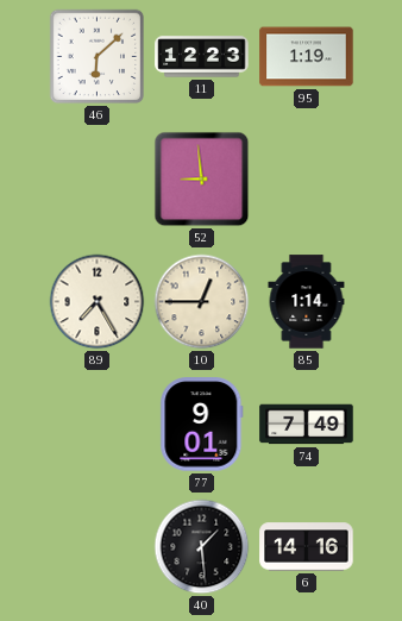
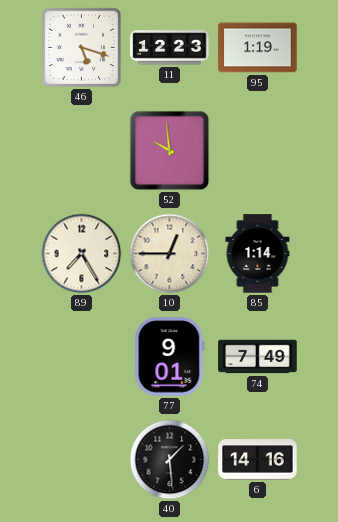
46: 6:08 -> 5:18
52: 8:59 -> 9:59
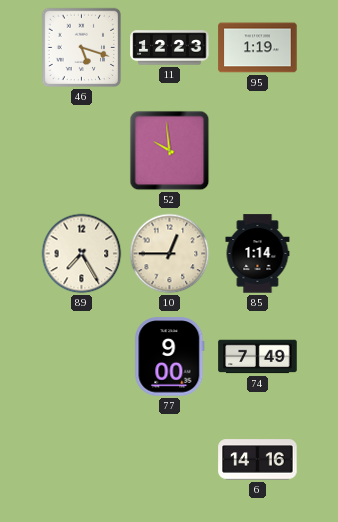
77: 9:01 -> 9:00
40: 1:29 -> none
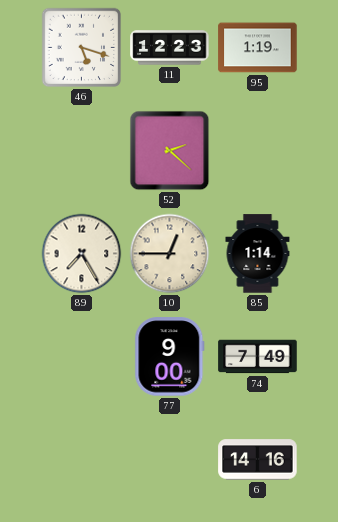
52: 9:59 -> 2:22
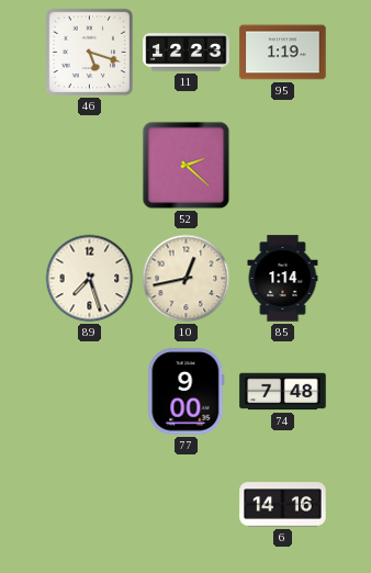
89: 7:25 -> 7:27
10: 12:45 -> 12:43
74: 7:49 -> 7:48
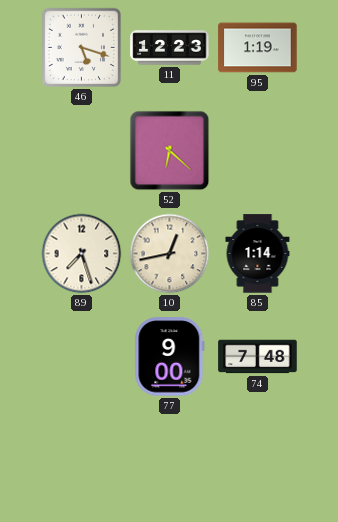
52: 2:22 -> 6:22
6: 14:16 -> none
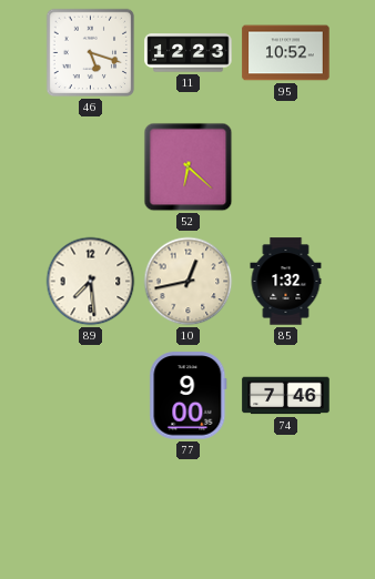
95: 1:19 -> 10:52
89: 7:27 -> 7:29
85: 1:14 -> 1:32
74: 7:48 -> 7:46
